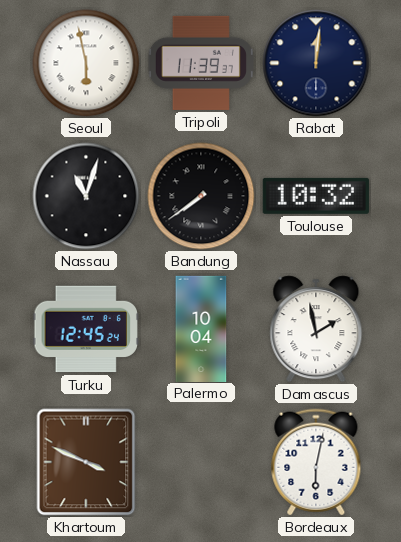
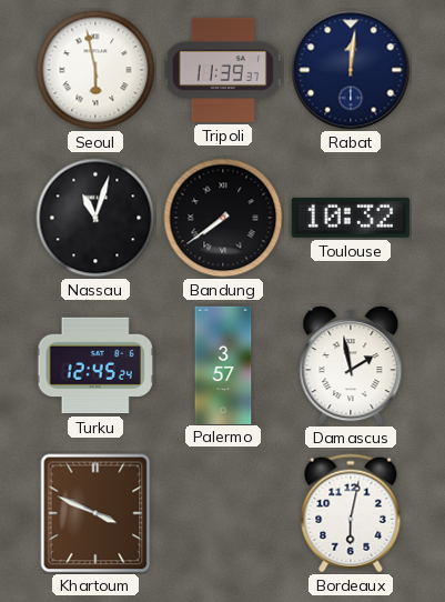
Palermo: 10:04 -> 3:57
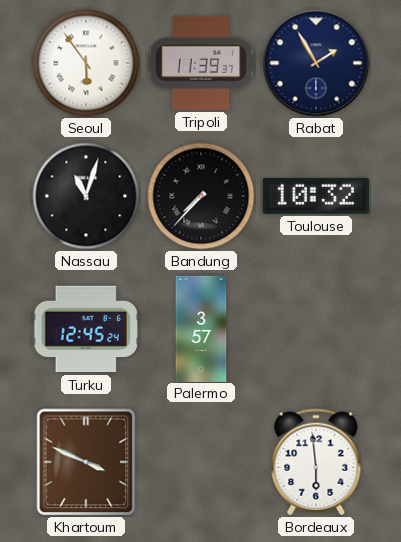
Seoul: 5:58 -> 5:54
Rabat: 12:01 -> 1:55
Bandung: 7:39 -> 7:37
Damascus: 1:58 -> none
Bordeaux: 6:02 -> 5:59
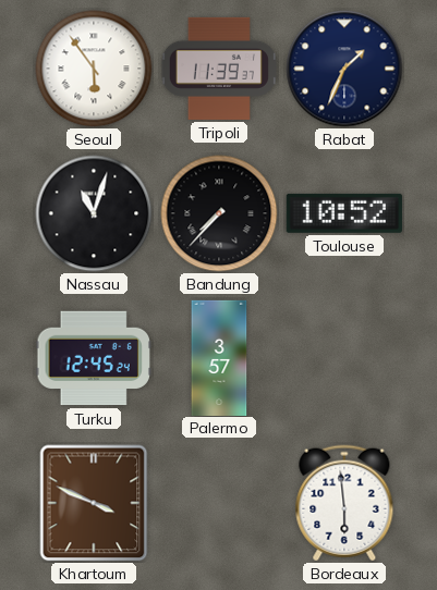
Rabat: 1:55 -> 1:34
Toulouse: 10:32 -> 10:52
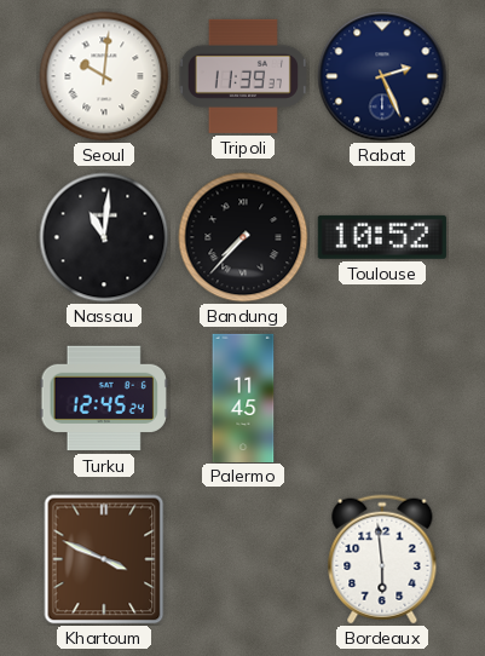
Seoul: 5:54 -> 10:01
Rabat: 1:34 -> 2:26
Nassau: 11:03 -> 11:01
Palermo: 3:57 -> 11:45
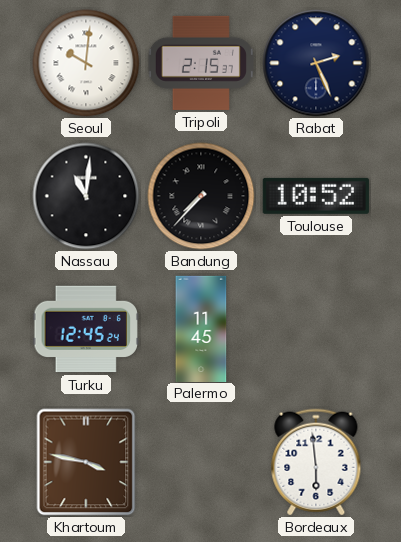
Tripoli: 11:39 -> 2:15
Khartoum: 3:49 -> 3:47
